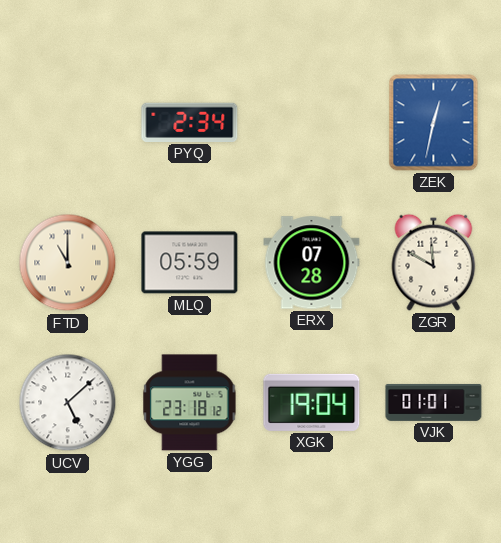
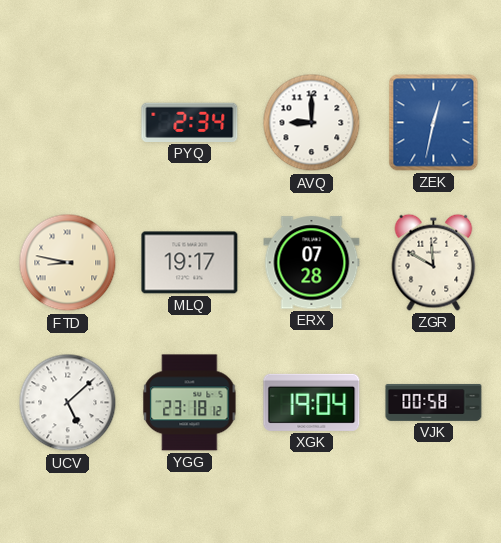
AVQ: none -> 9:00
FTD: 11:00 -> 8:47
MLQ: 05:59 -> 19:17
VJK: 01:01 -> 00:58
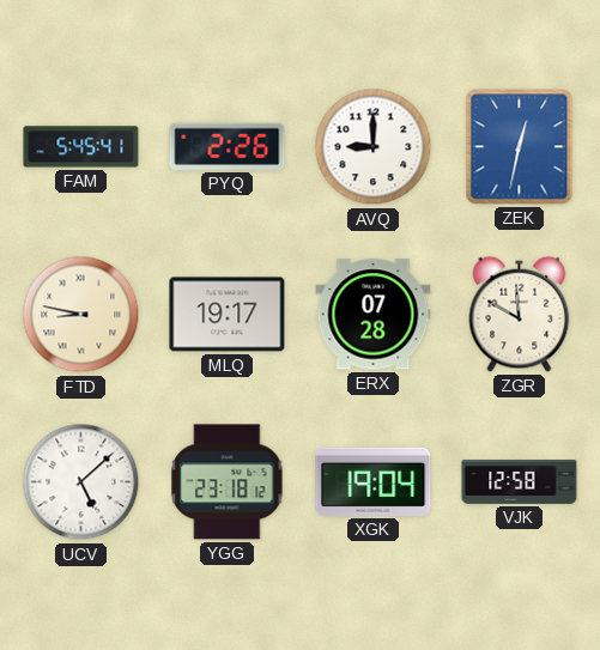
FAM: none -> 5:45
PYQ: 2:34 -> 2:26
VJK: 00:58 -> 12:58
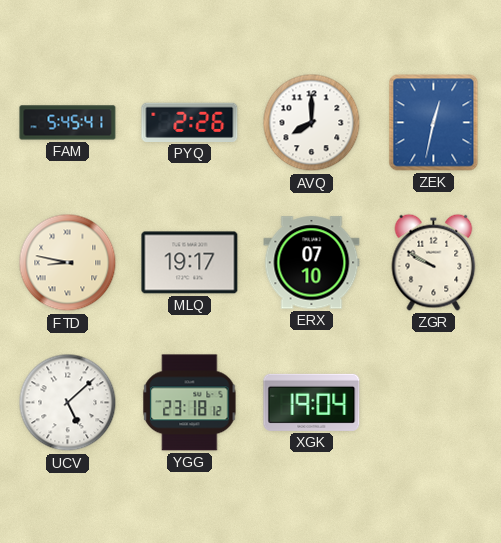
AVQ: 9:00 -> 8:00
ERX: 07:28 -> 07:10
ZGR: 11:50 -> 9:50
VJK: 12:58 -> none
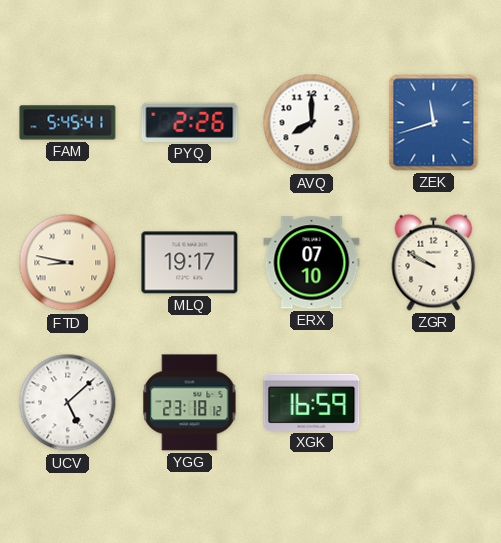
ZEK: 12:32 -> 11:42
XGK: 19:04 -> 16:59
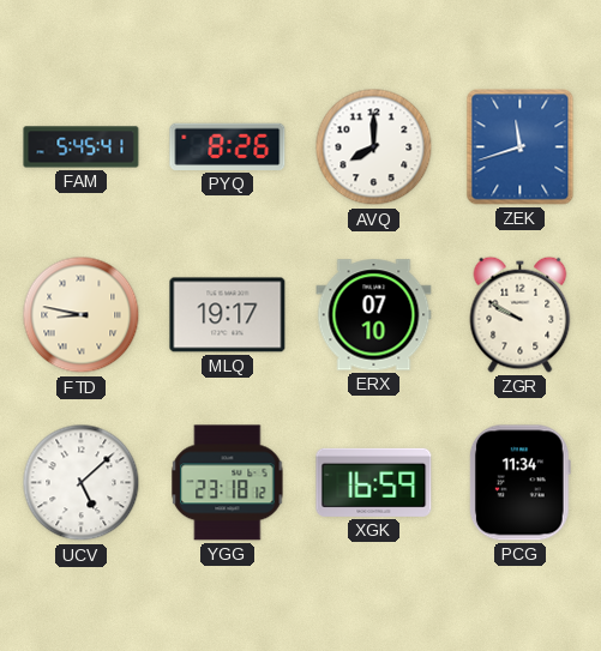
PYQ: 2:26 -> 8:26
PCG: none -> 11:34
